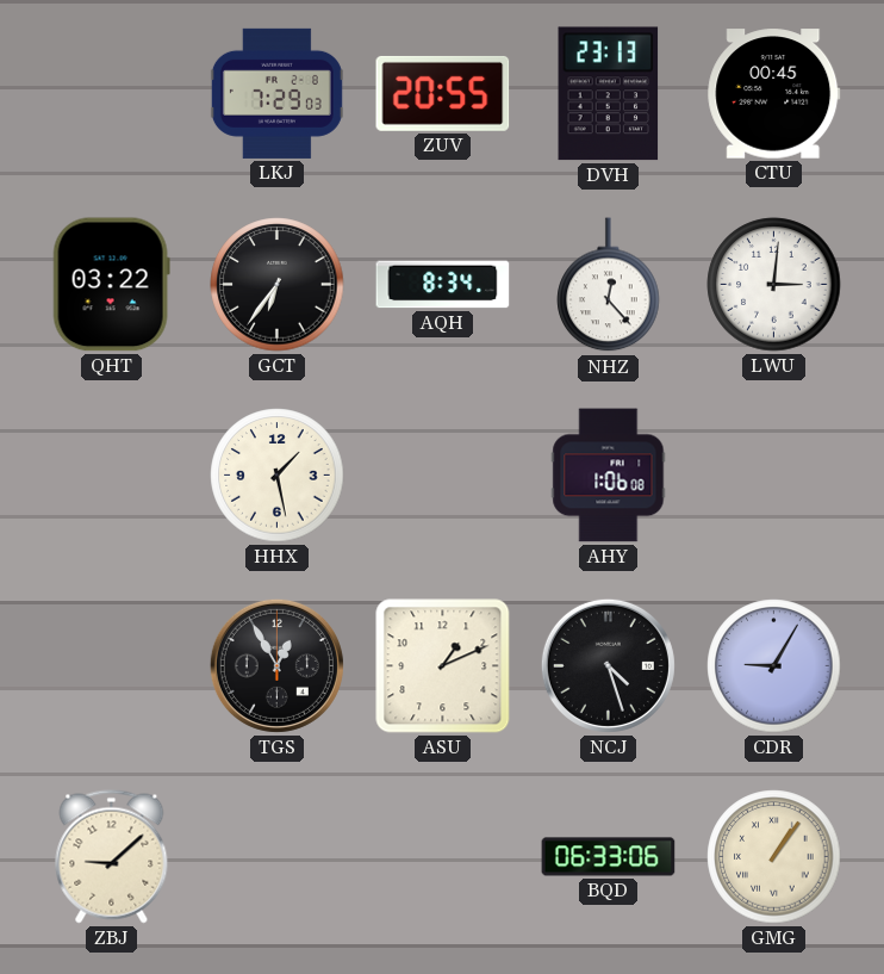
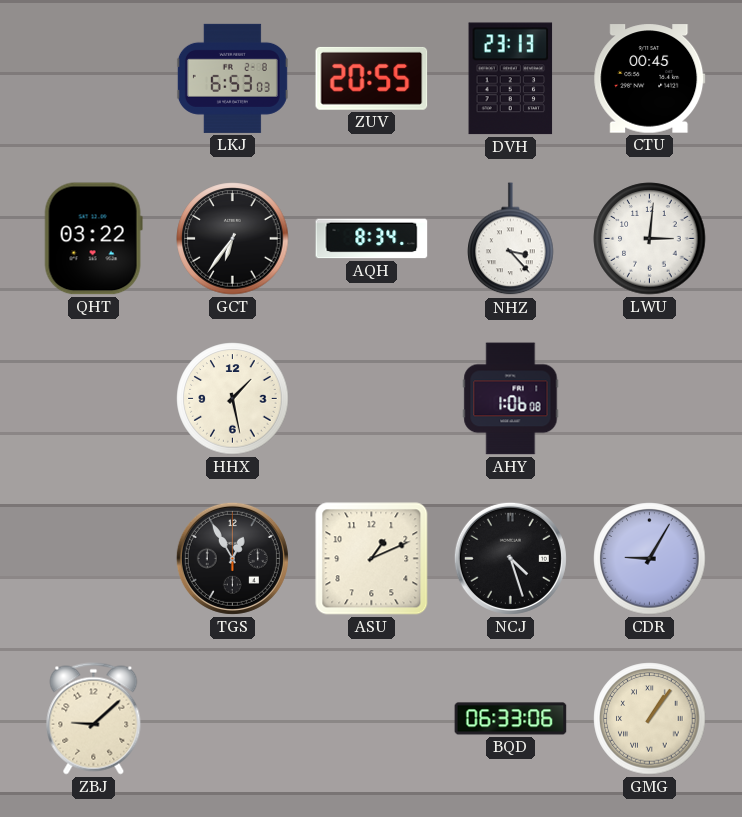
LKJ: 7:29 -> 6:53
NHZ: 12:23 -> 3:23
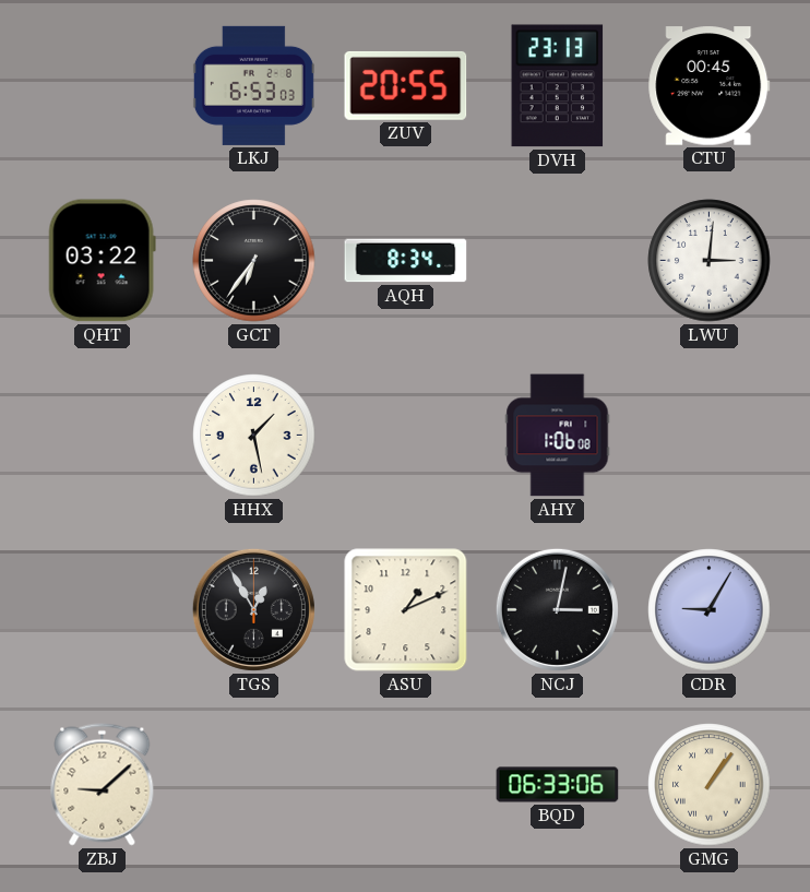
NHZ: 3:23 -> none
NCJ: 4:27 -> 3:02
